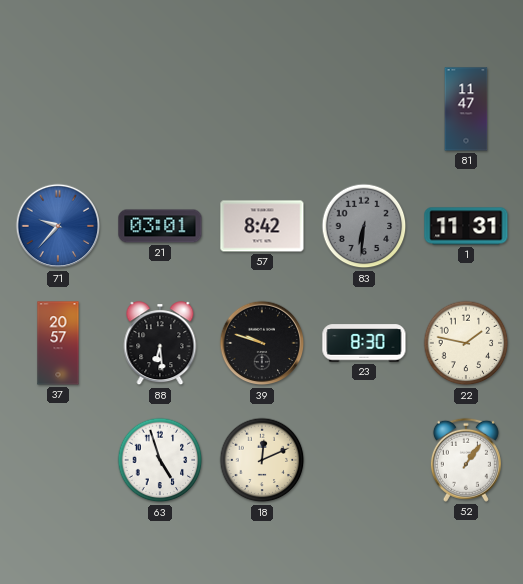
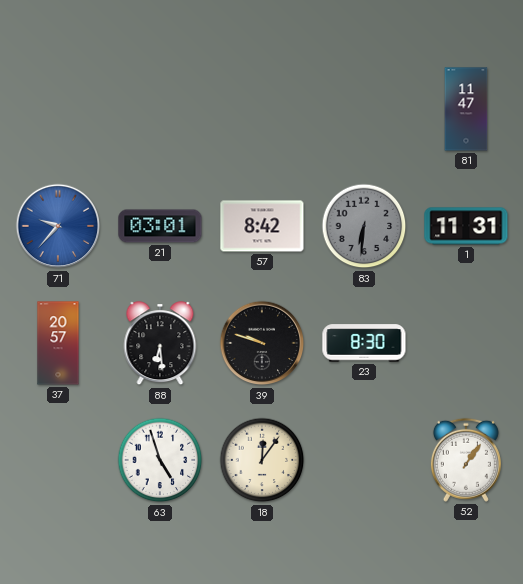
22: 1:47 -> none
18: 12:11 -> 12:06
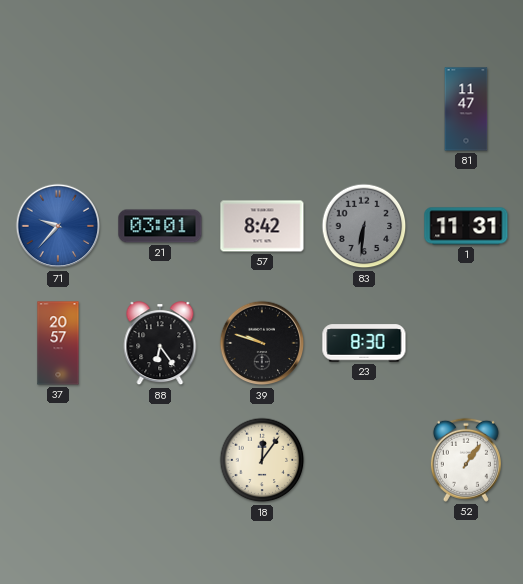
88: 6:29 -> 6:24
63: 4:57 -> none
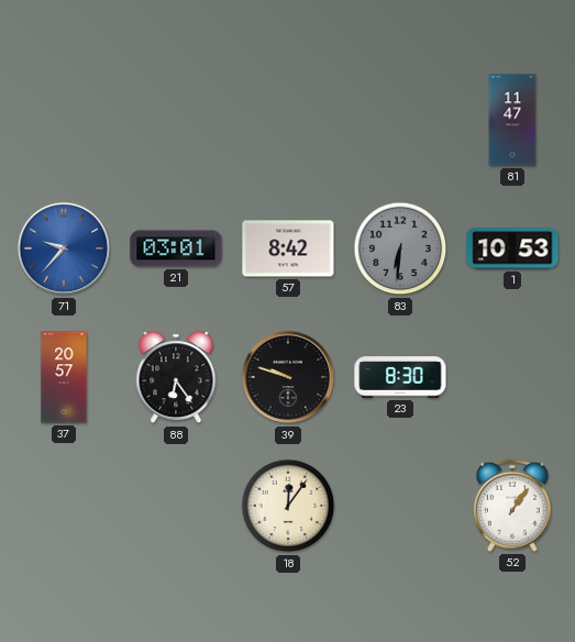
1: 11:31 -> 10:53
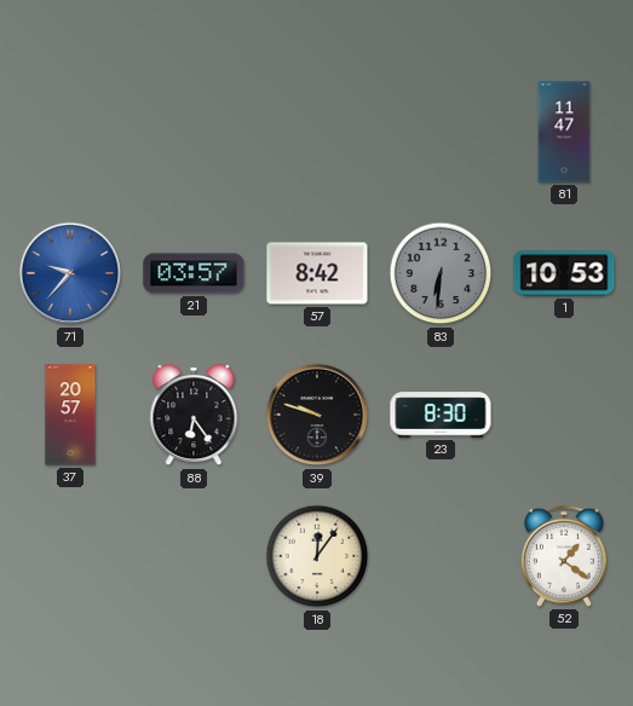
21: 03:01 -> 03:57
52: 1:06 -> 1:21
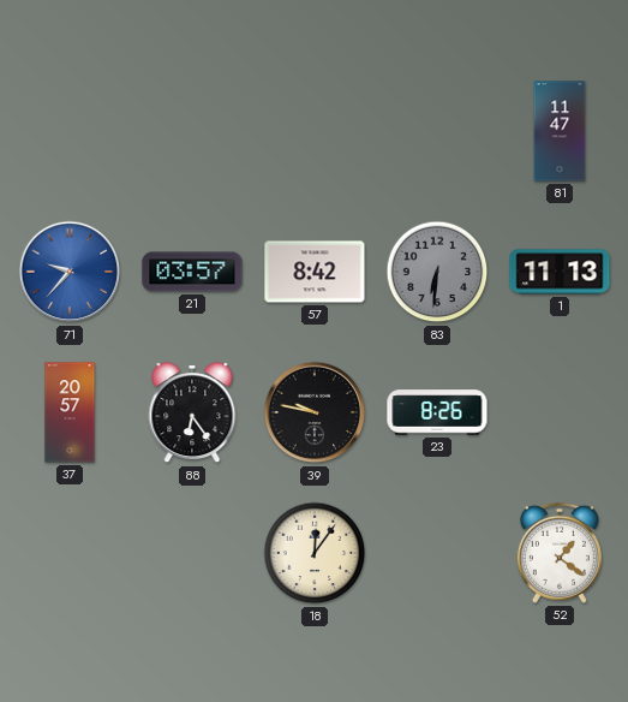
1: 10:53 -> 11:13
39: 9:48 -> 9:47
23: 8:30 -> 8:26
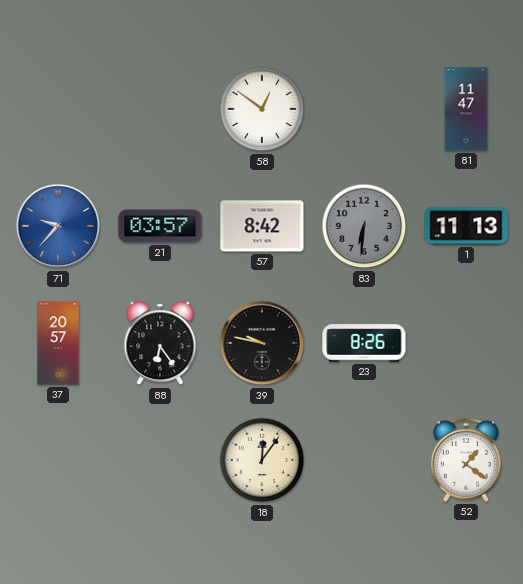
58: none -> 12:51
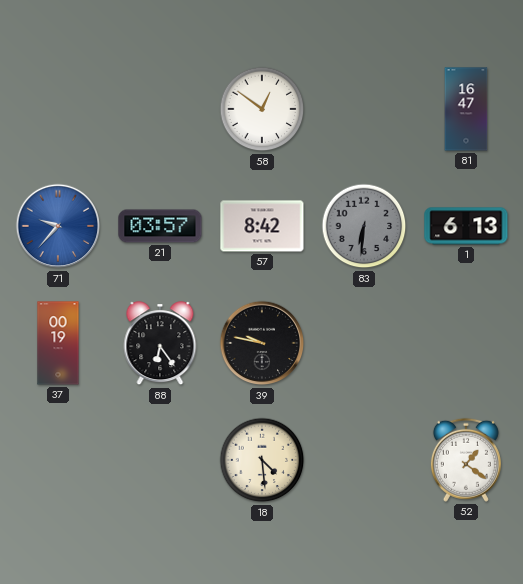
81: 11:47 -> 16:47
1: 11:13 -> 6:13
37: 20:57 -> 00:19
23: 8:26 -> none
18: 12:06 -> 4:29
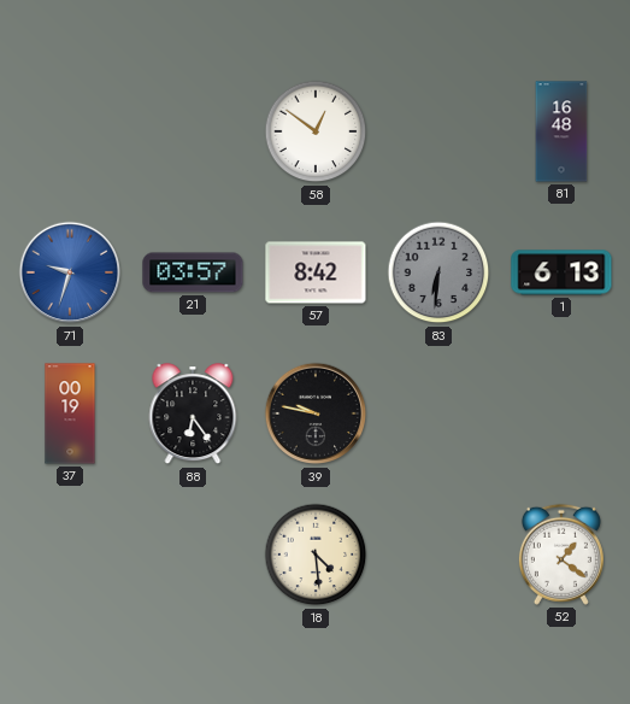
81: 16:47 -> 16:48
71: 9:37 -> 9:33
